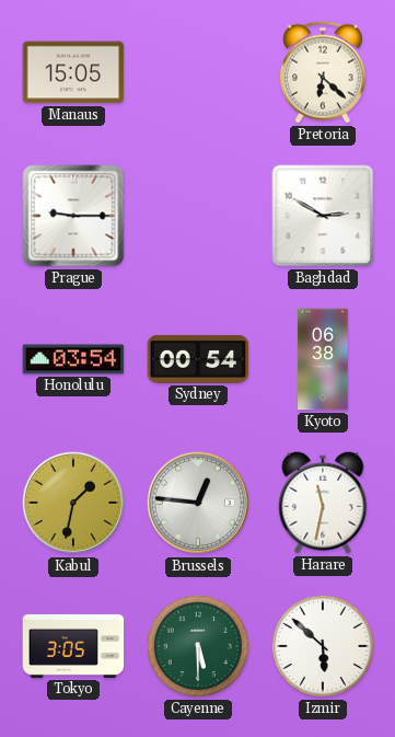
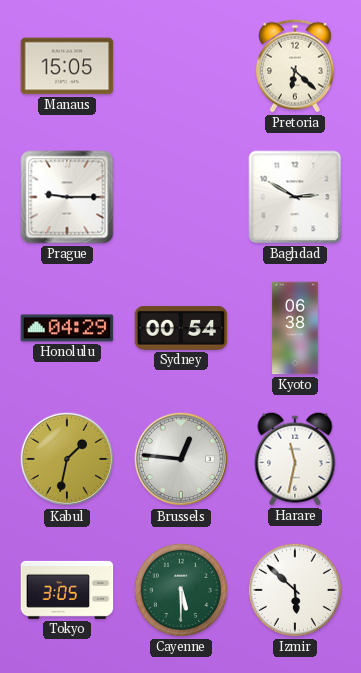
Honolulu: 03:54 -> 04:29
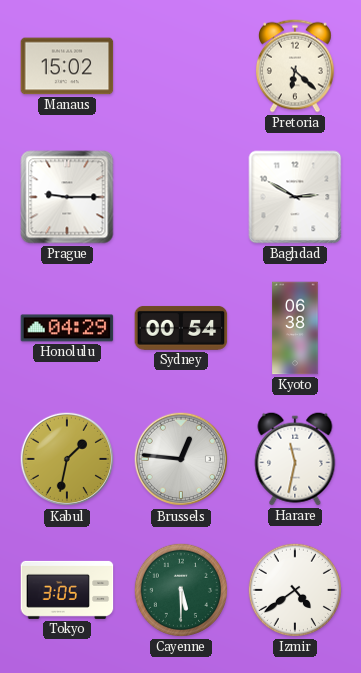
Manaus: 15:05 -> 15:02
Izmir: 5:52 -> 4:39
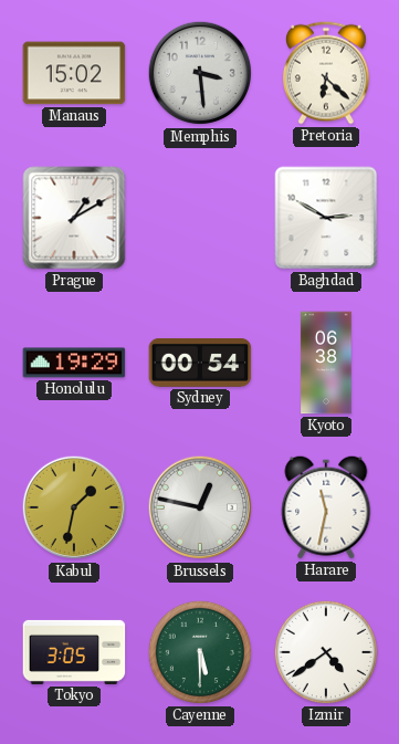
Memphis: none -> 3:29
Prague: 9:15 -> 1:10
Honolulu: 04:29 -> 19:29
Brussels: 12:46 -> 12:47
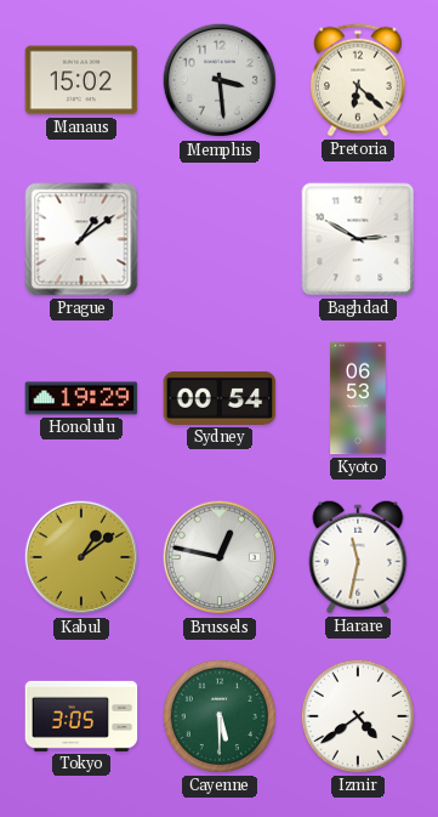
Prague: 1:10 -> 1:09
Kyoto: 06:38 -> 06:53
Kabul: 1:32 -> 1:09
